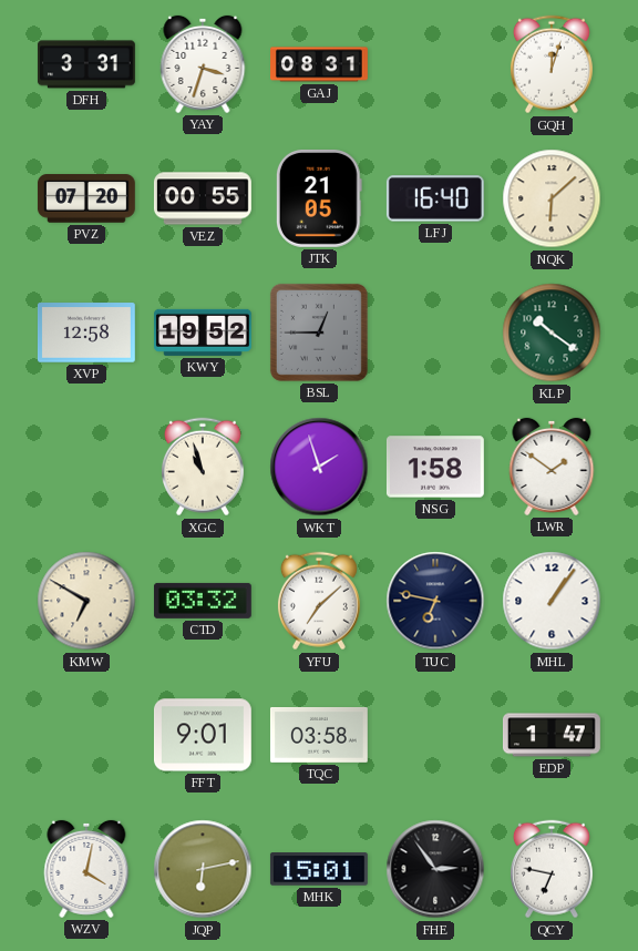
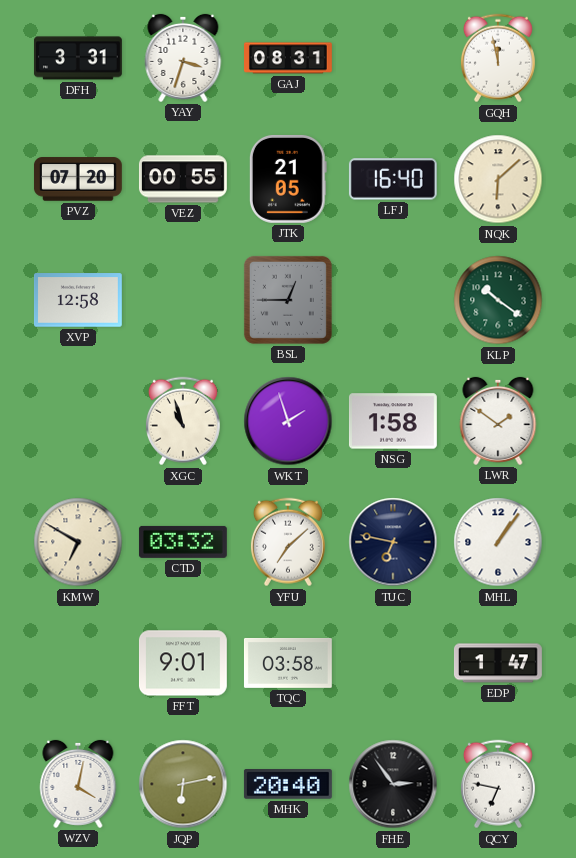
GQH: 12:03 -> 11:58
KWY: 19:52 -> none
MHK: 15:01 -> 20:40
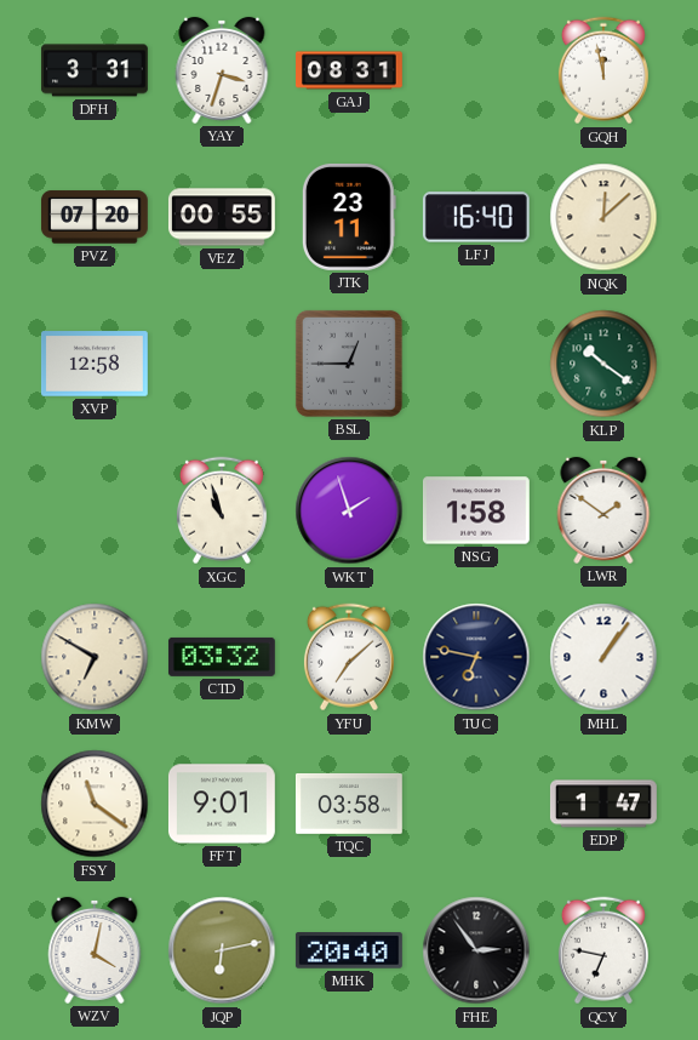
JTK: 21:05 -> 23:11
NQK: 6:08 -> 12:08
FSY: none -> 11:21
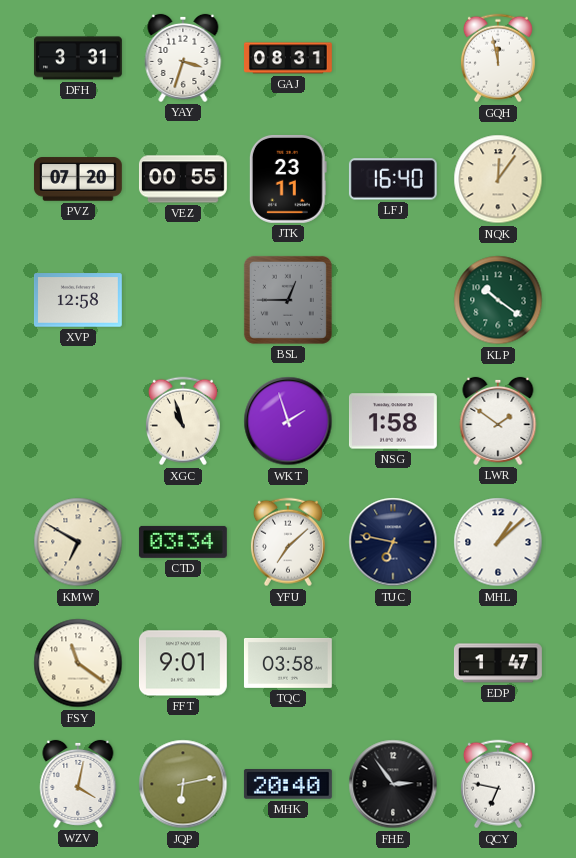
NQK: 12:08 -> 12:06
CTD: 03:32 -> 03:34
MHL: 1:06 -> 1:08
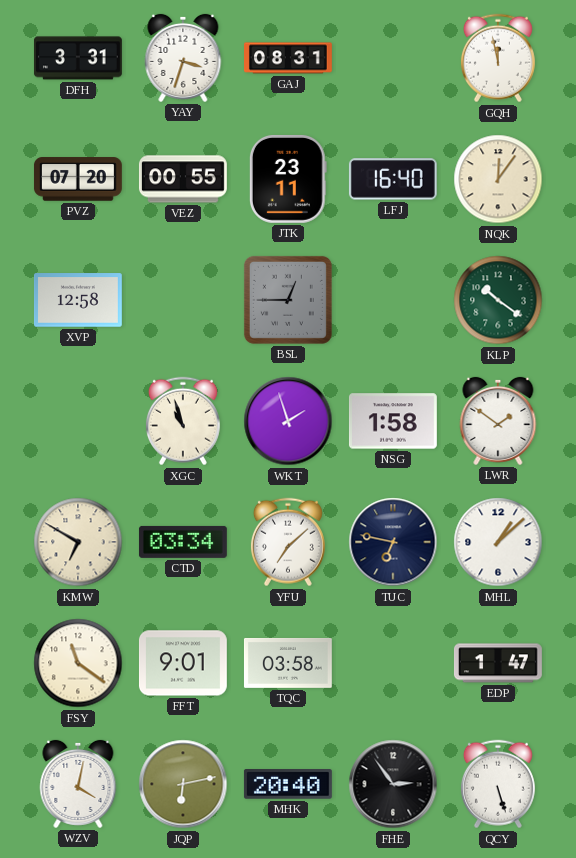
QCY: 6:47 -> 5:27
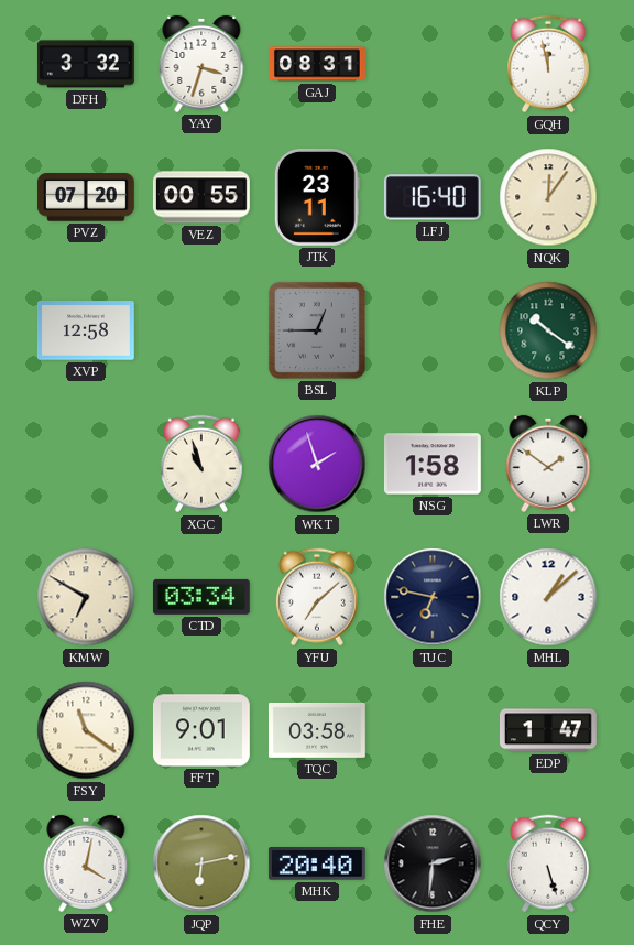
DFH: 3:31 -> 3:32
FHE: 2:54 -> 2:31
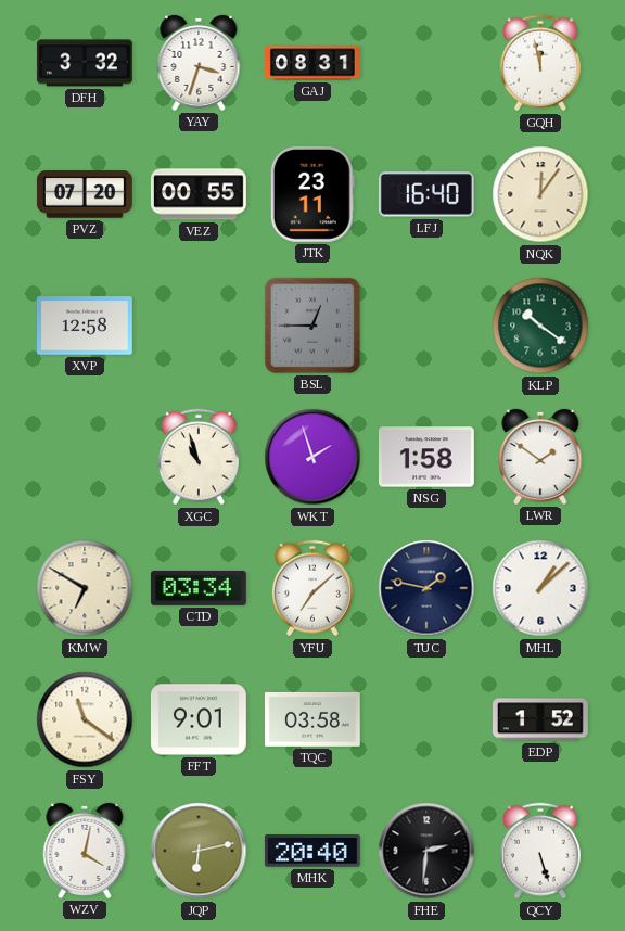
TUC: 6:47 -> 1:47
EDP: 1:47 -> 1:52
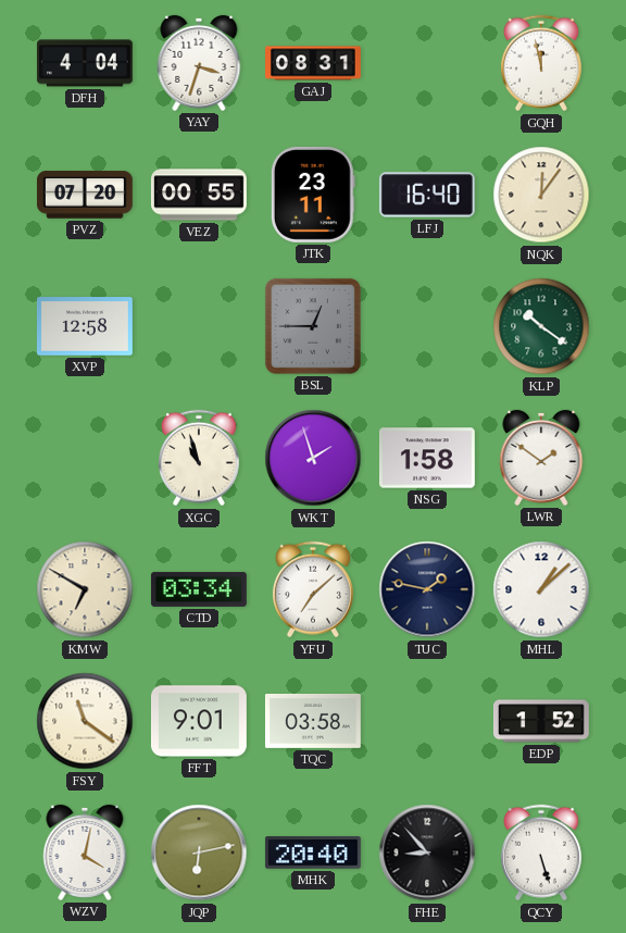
DFH: 3:32 -> 4:04
FHE: 2:31 -> 8:53
